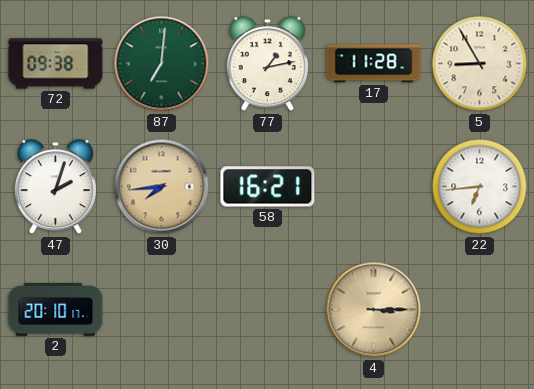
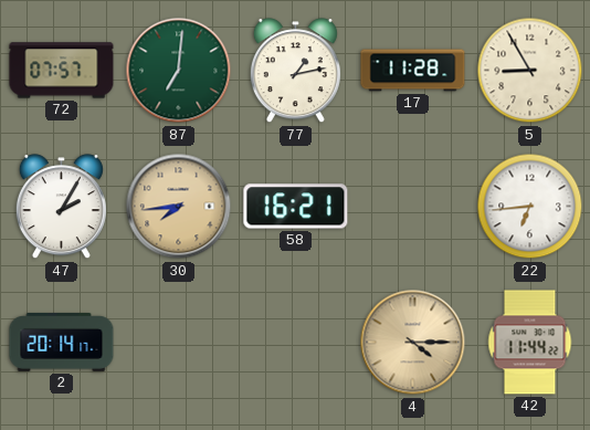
72: 09:38 -> 07:57
47: 2:03 -> 2:05
2: 20:10 -> 20:14
4: 3:15 -> 4:15
42: none -> 11:44
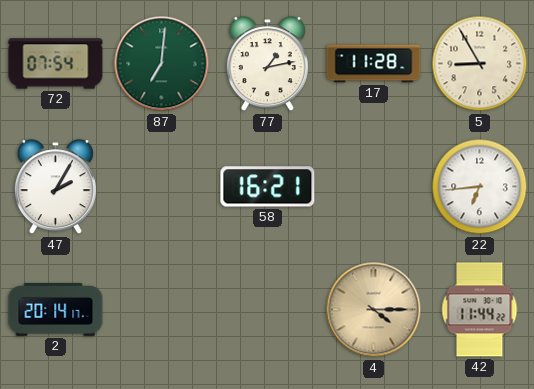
72: 07:57 -> 07:54
30: 7:44 -> none
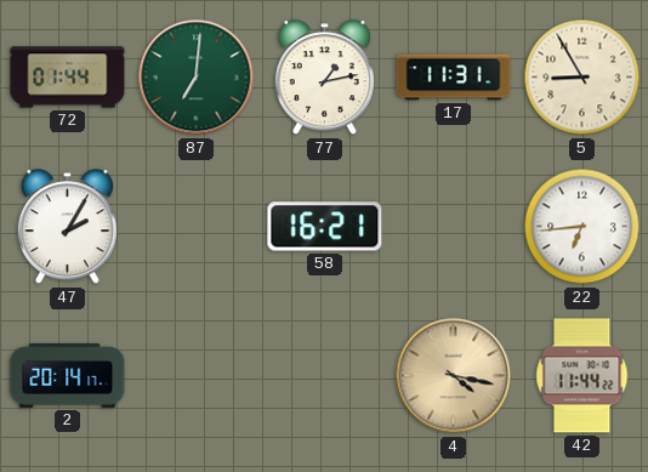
72: 07:54 -> 01:44
17: 11:28 -> 11:31
4: 4:15 -> 4:17
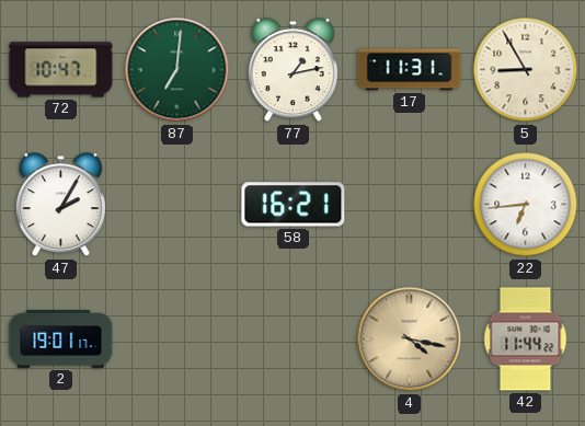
72: 01:44 -> 10:47
2: 20:14 -> 19:01
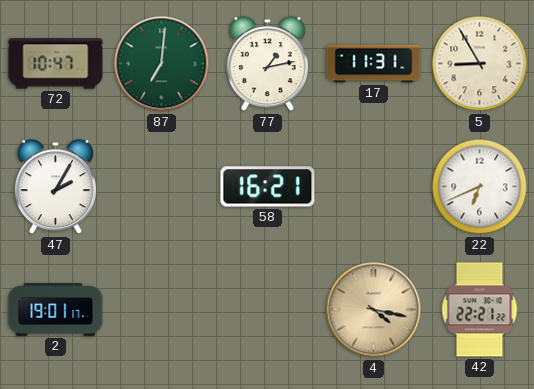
22: 6:44 -> 6:41
42: 11:44 -> 22:21
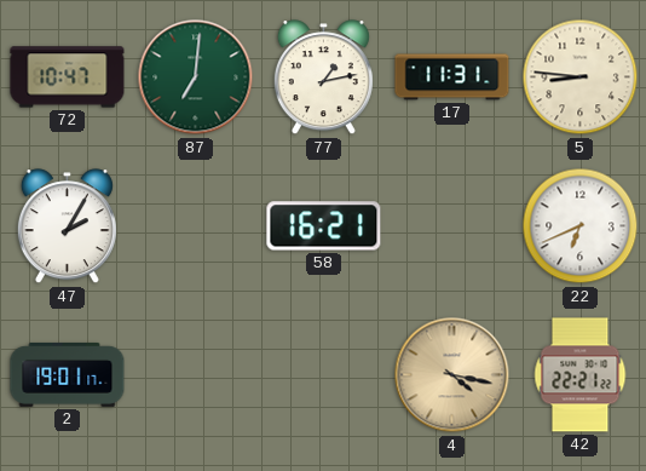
5: 8:55 -> 8:46
